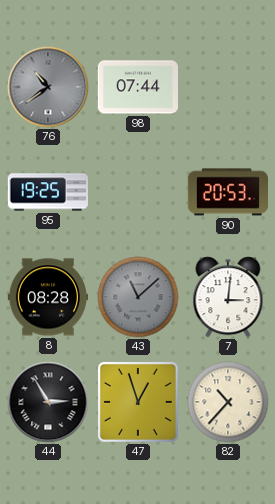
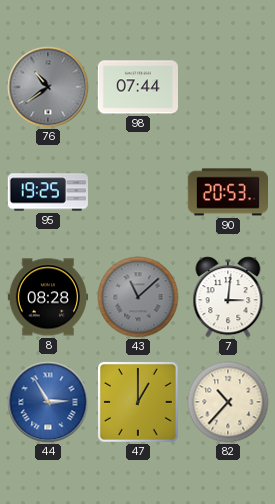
44 dial: black -> blue
47: 12:57 -> 1:00
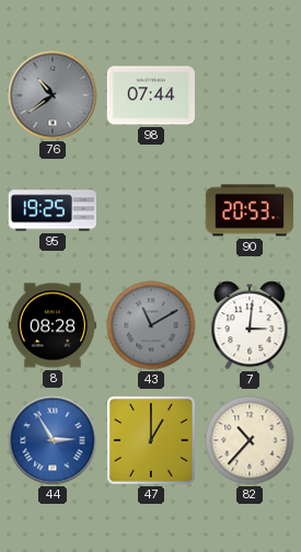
43: 11:08 -> 11:10
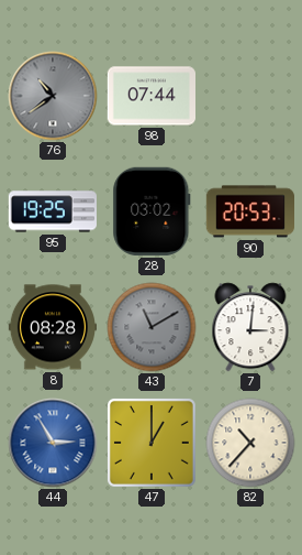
28: none -> 03:02
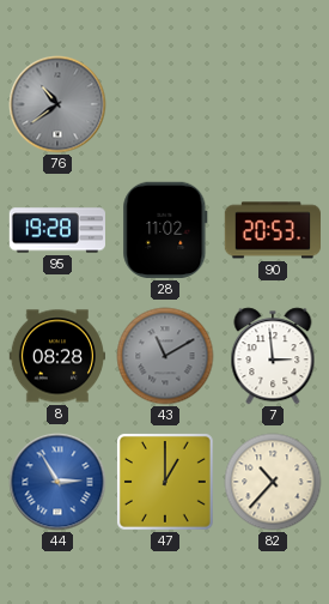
98: 07:44 -> none
95: 19:25 -> 19:28
28: 03:02 -> 11:02
7: 3:01 -> 2:59
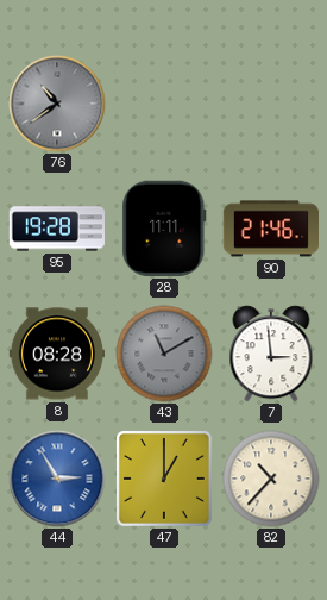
28: 11:02 -> 11:11
90: 20:53 -> 21:46
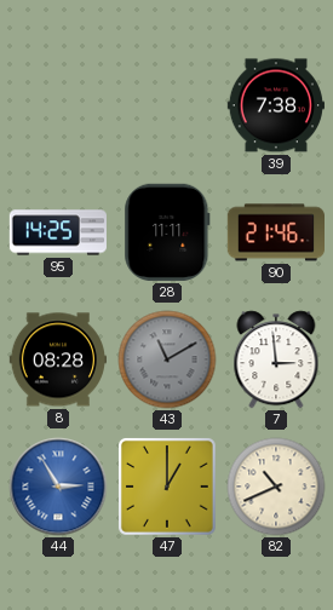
76: 10:39 -> none
39: none -> 7:38
95: 19:28 -> 14:25
82: 10:37 -> 10:41
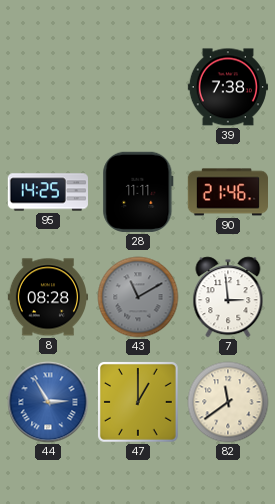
82: 10:41 -> 11:39
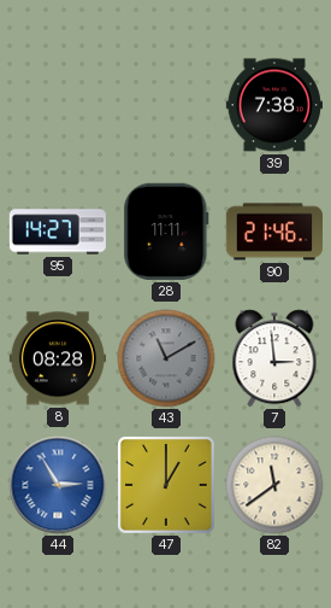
95: 14:25 -> 14:27
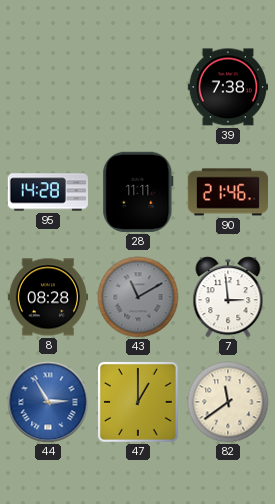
95: 14:27 -> 14:28
